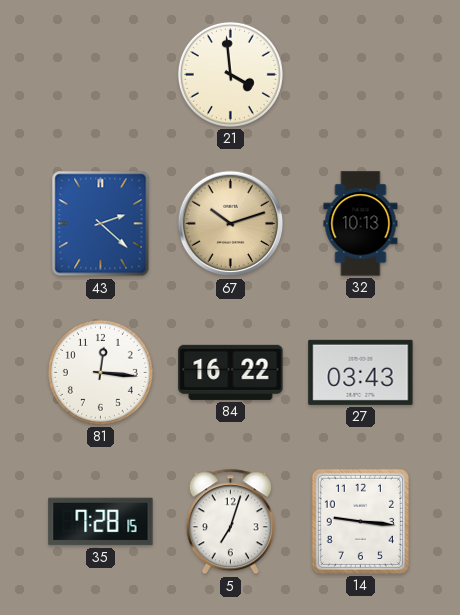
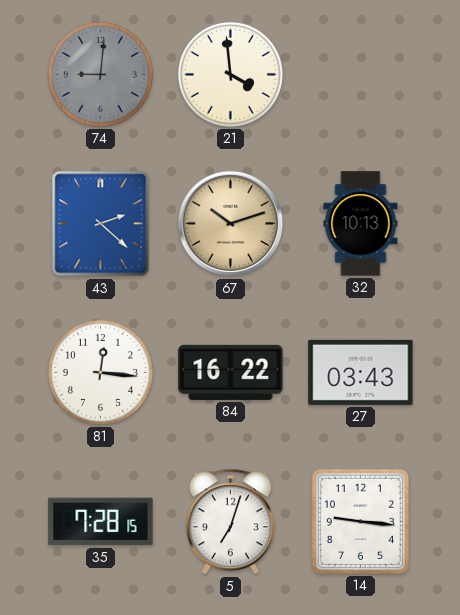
74: none -> 9:01
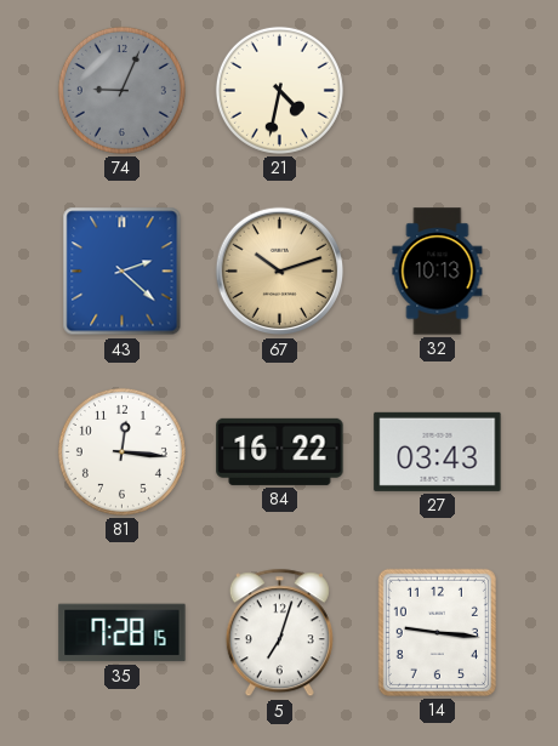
74: 9:01 -> 9:04
21: 3:59 -> 4:32
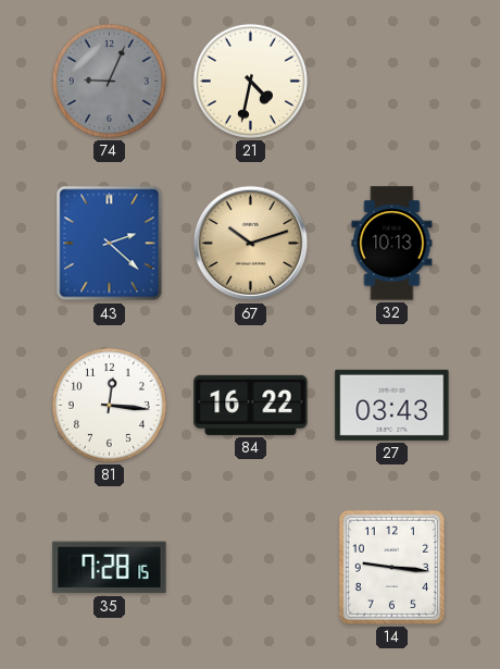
5: 7:03 -> none
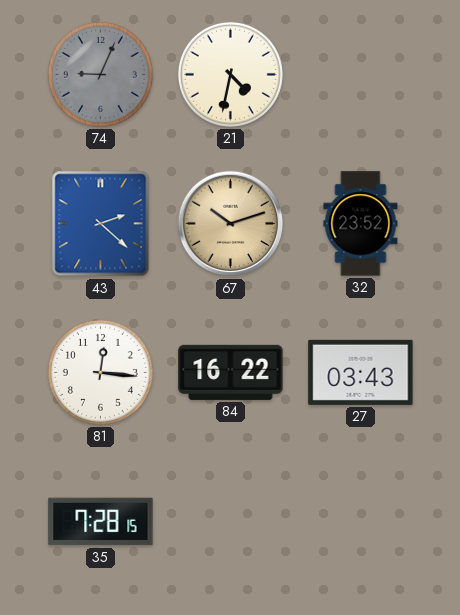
32: 10:13 -> 23:52
14: 9:16 -> none
